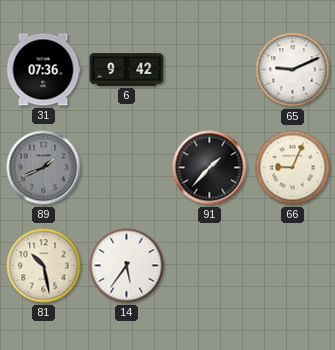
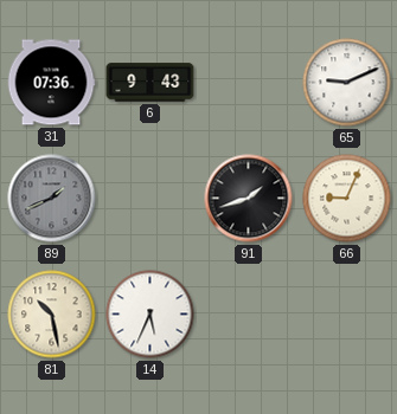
6: 9:42 -> 9:43
91: 1:37 -> 1:42
14: 5:36 -> 5:34
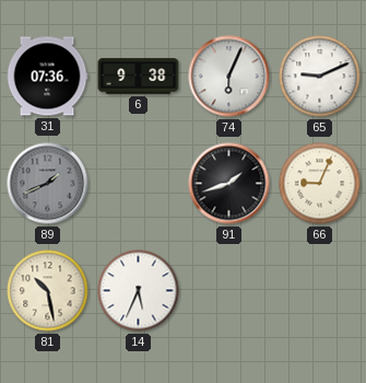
6: 9:43 -> 9:38
74: none -> 6:04
